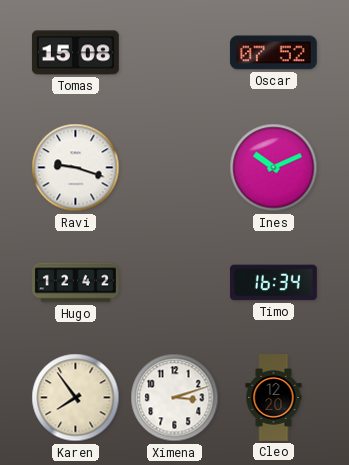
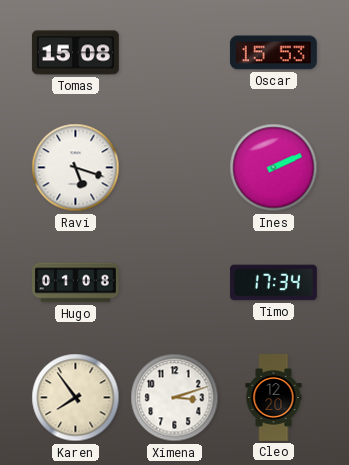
Oscar: 07:52 -> 15:53
Ravi: 9:18 -> 5:18
Ines: 10:11 -> 2:11
Hugo: 12:42 -> 01:08
Timo: 16:34 -> 17:34
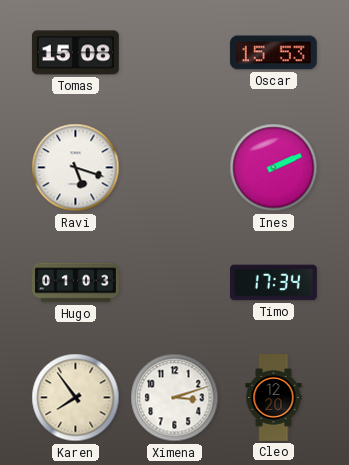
Hugo: 01:08 -> 01:03
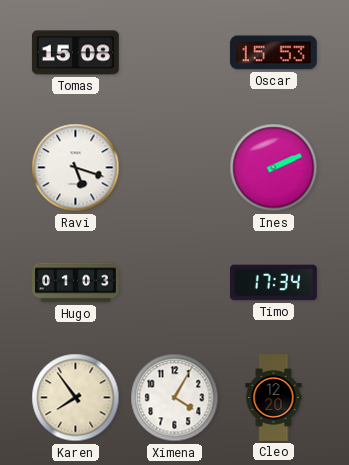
Ximena: 3:12 -> 4:05
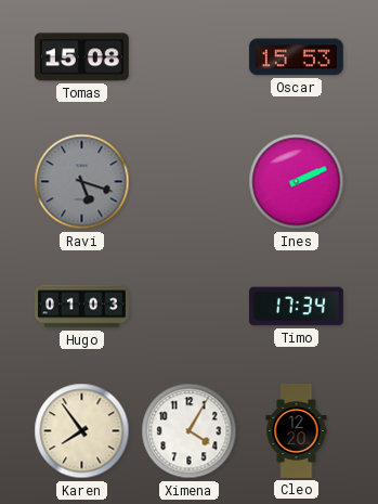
Ravi dial: white -> grey
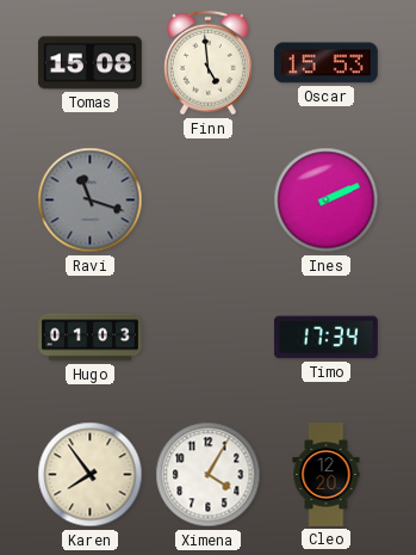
Finn: none -> 4:59
Ravi: 5:18 -> 11:18
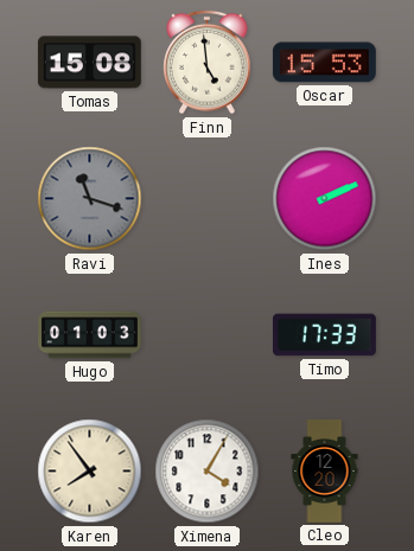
Timo: 17:34 -> 17:33
